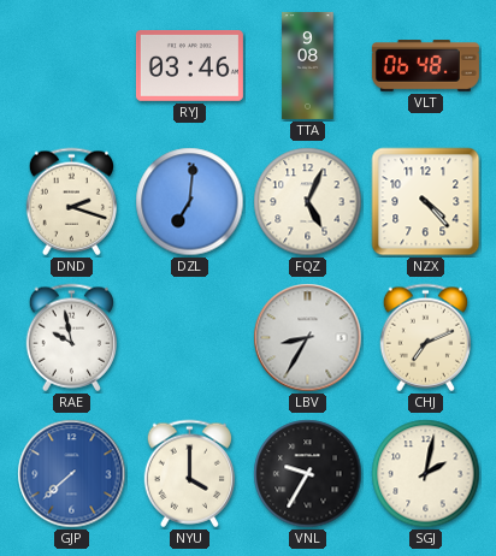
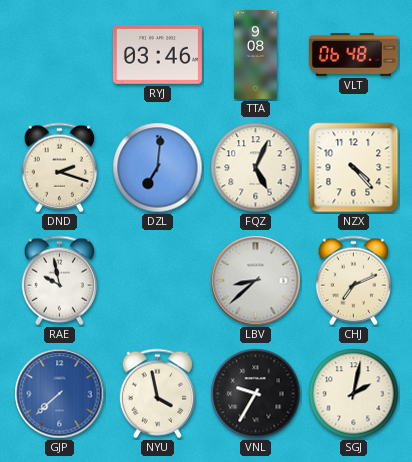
LBV: 8:35 -> 8:38
NYU: 4:00 -> 3:58
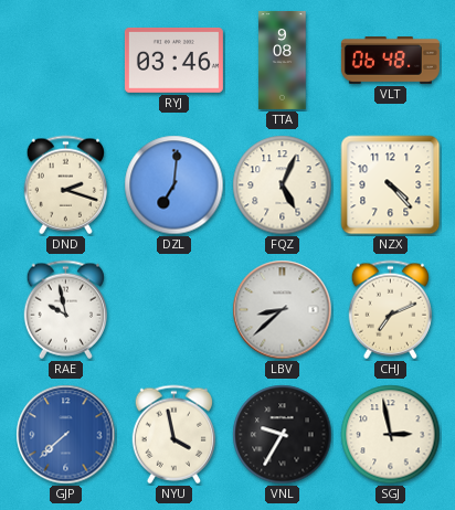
SGJ: 2:02 -> 2:58
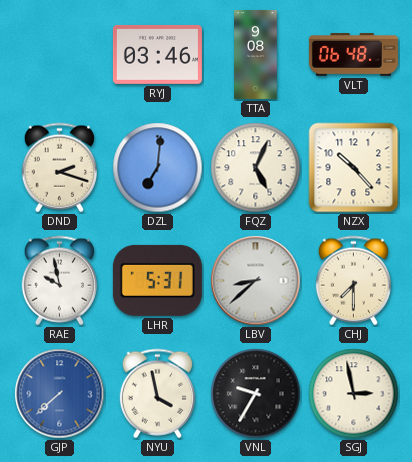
NZX: 4:23 -> 10:23
LHR: none -> 5:31
CHJ: 7:11 -> 7:30
